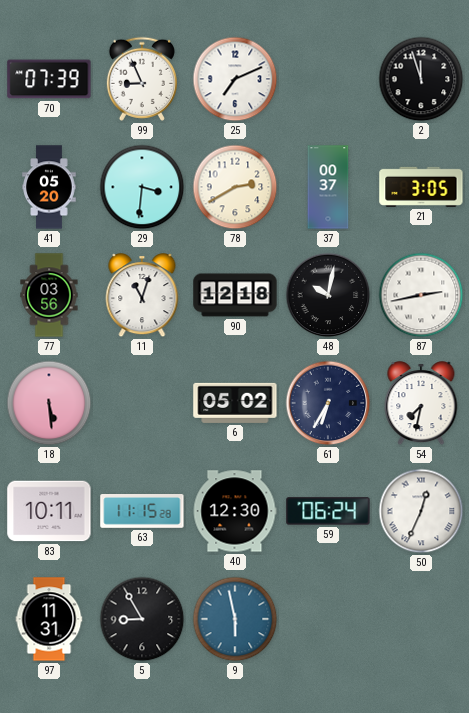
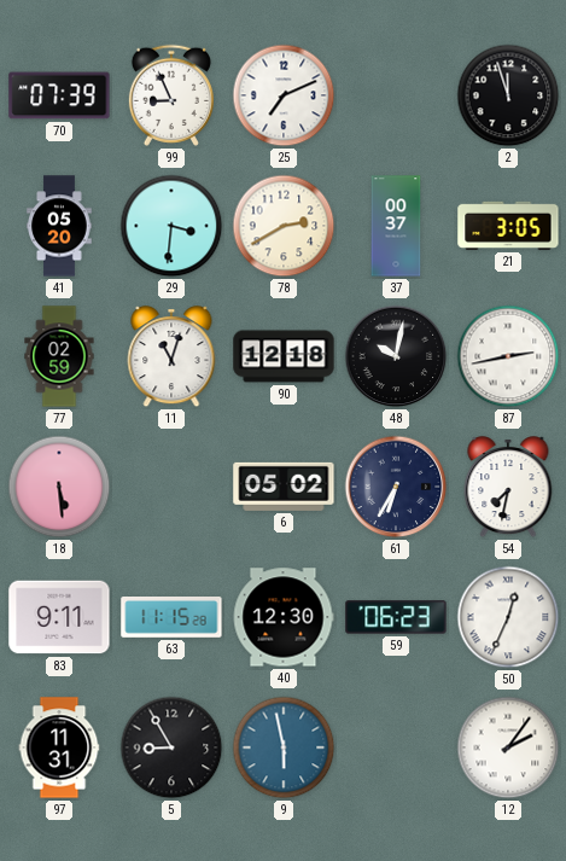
77: 03:56 -> 02:59
83: 10:11 -> 9:11
59: 06:24 -> 06:23
12: none -> 2:06
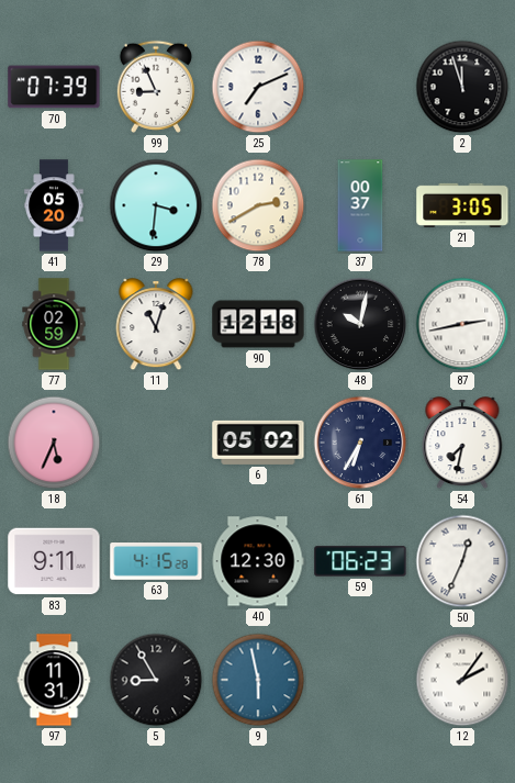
18: 5:29 -> 5:34
63: 11:15 -> 4:15
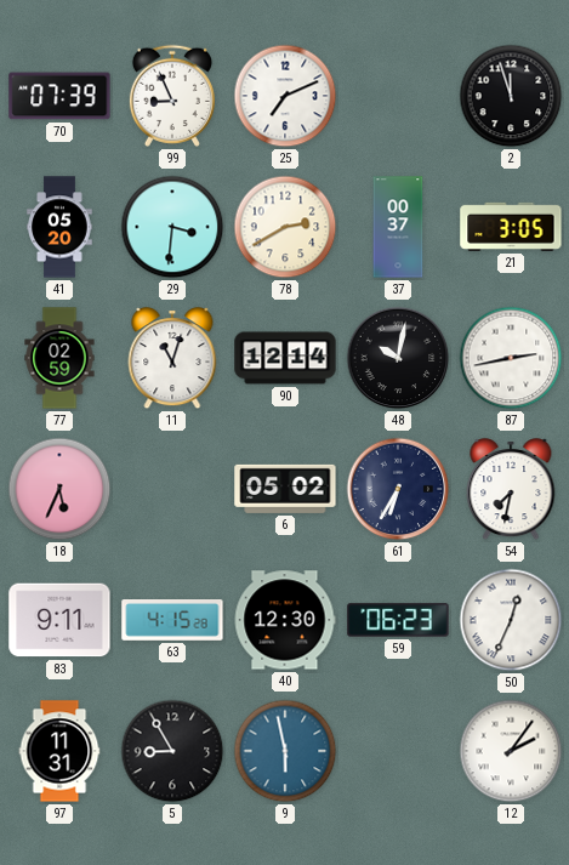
90: 12:18 -> 12:14
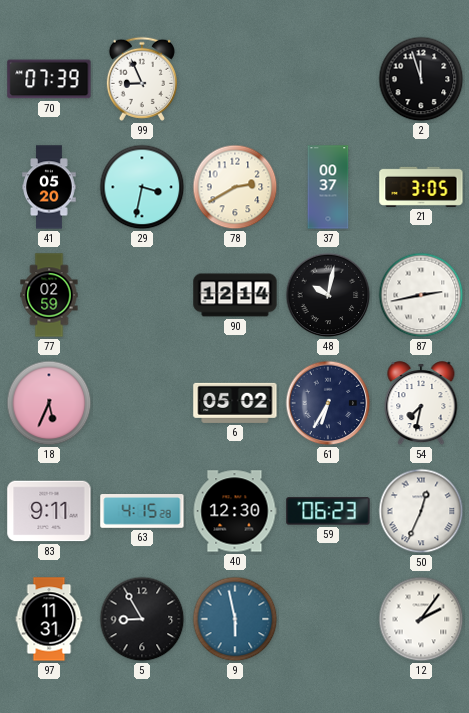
25: 7:11 -> none
29: 3:31 -> 3:32
11: 11:03 -> none
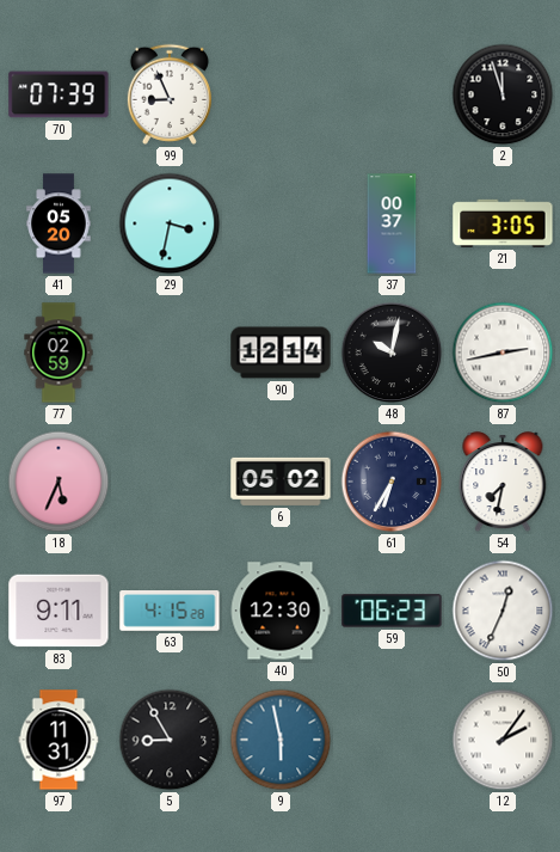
78: 2:40 -> none
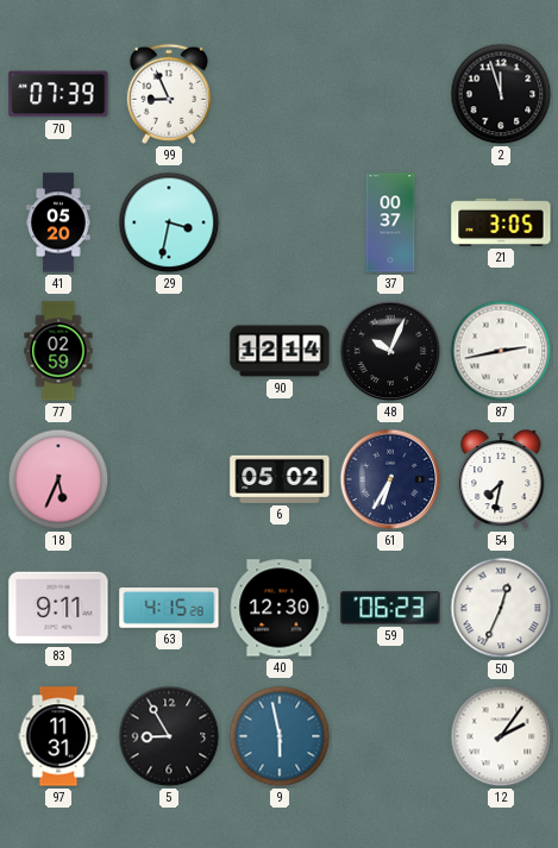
48: 10:02 -> 10:04
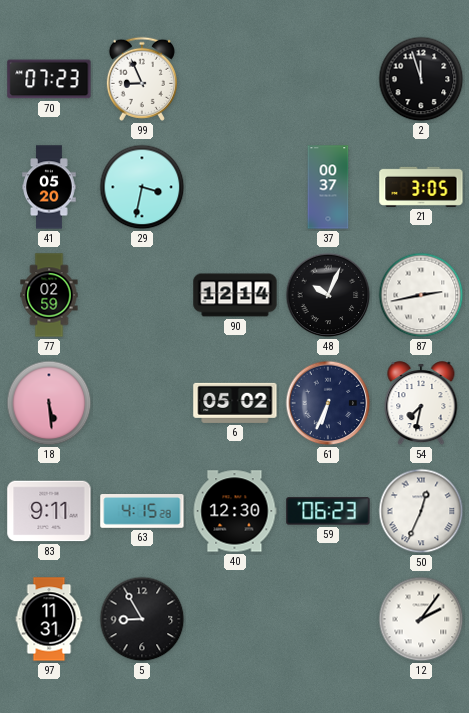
70: 07:39 -> 07:23
18: 5:34 -> 5:29
61: 6:35 -> 6:34
9: 5:58 -> none
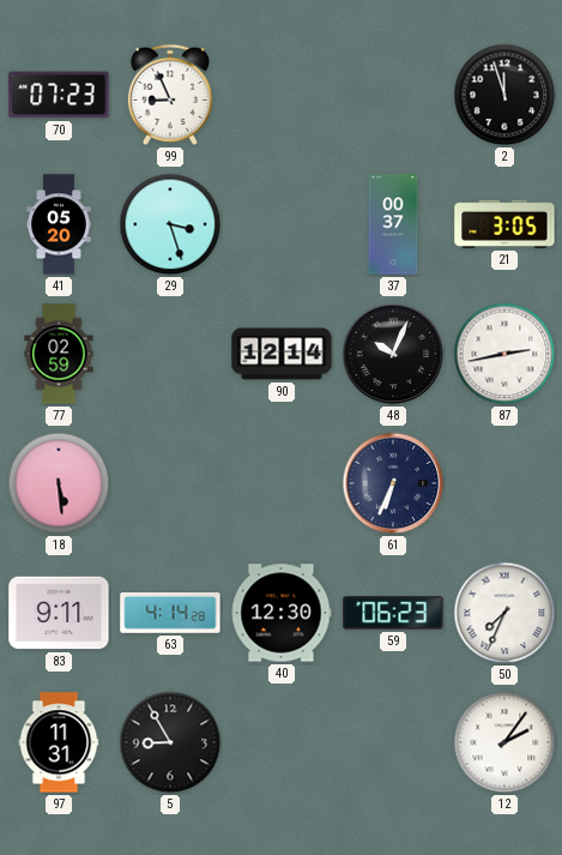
29: 3:32 -> 3:27
6: 05:02 -> none
54: 7:32 -> none
63: 4:15 -> 4:14
50: 12:34 -> 7:34
